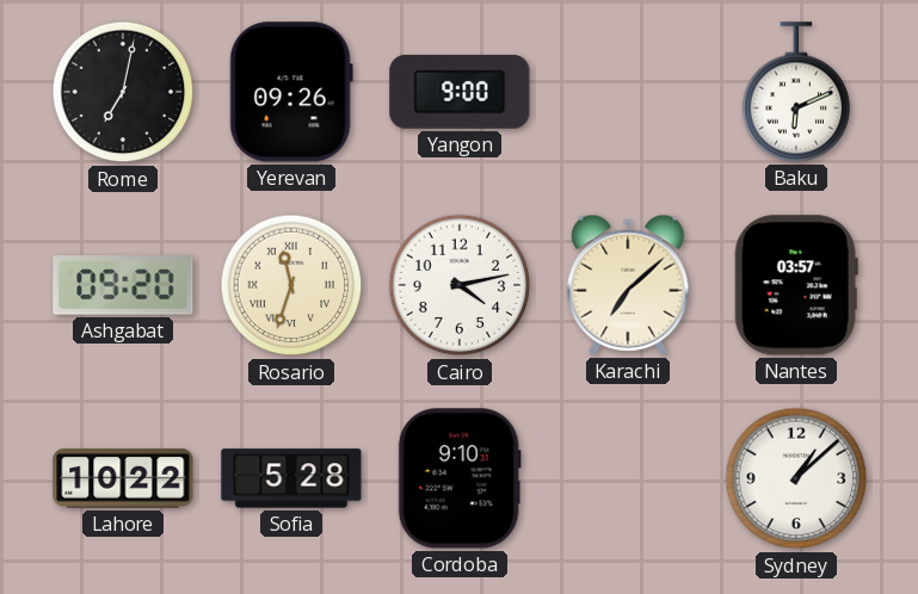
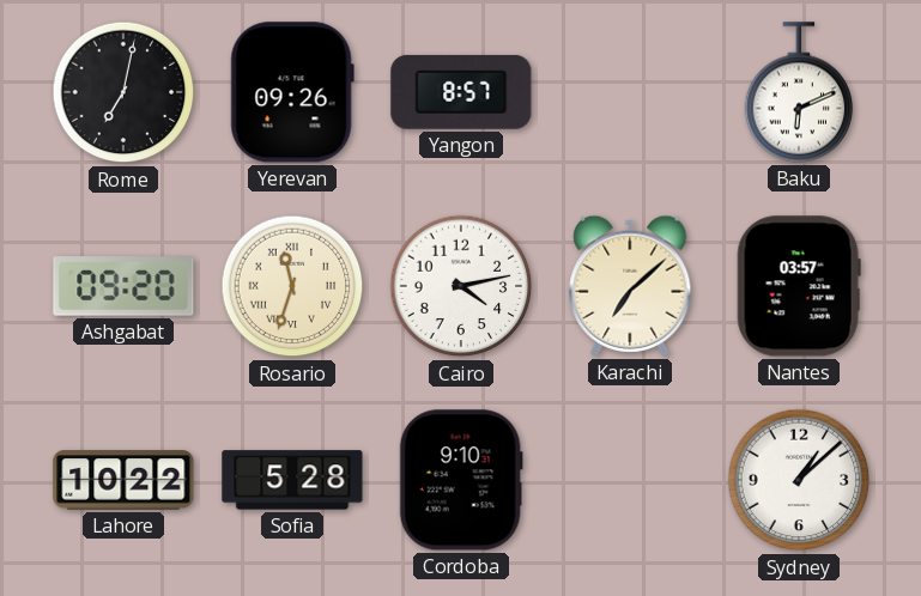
Yangon: 9:00 -> 8:57
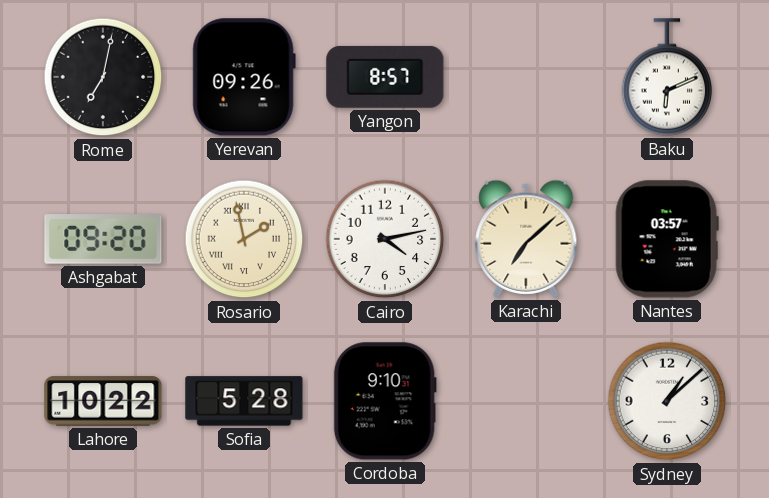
Rosario: 11:33 -> 1:58
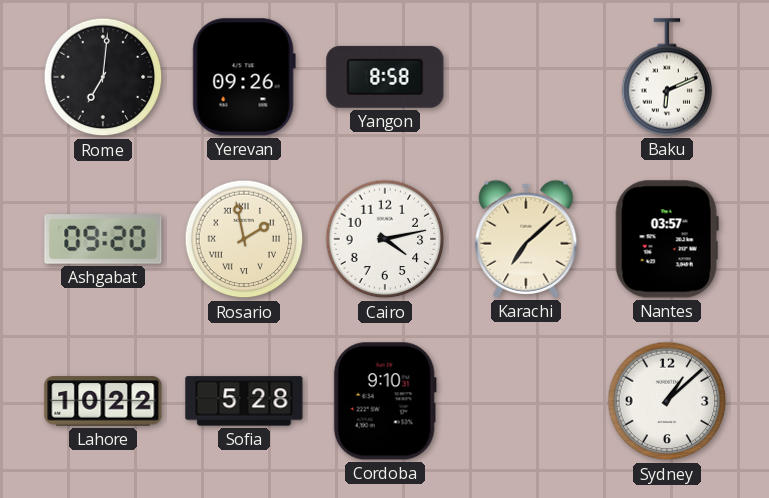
Rome: 7:02 -> 7:01
Yangon: 8:57 -> 8:58
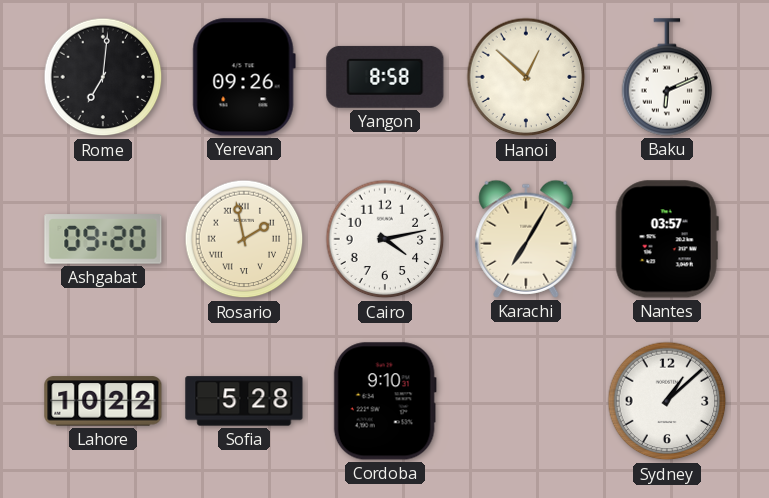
Hanoi: none -> 12:52
Karachi: 7:08 -> 7:05
